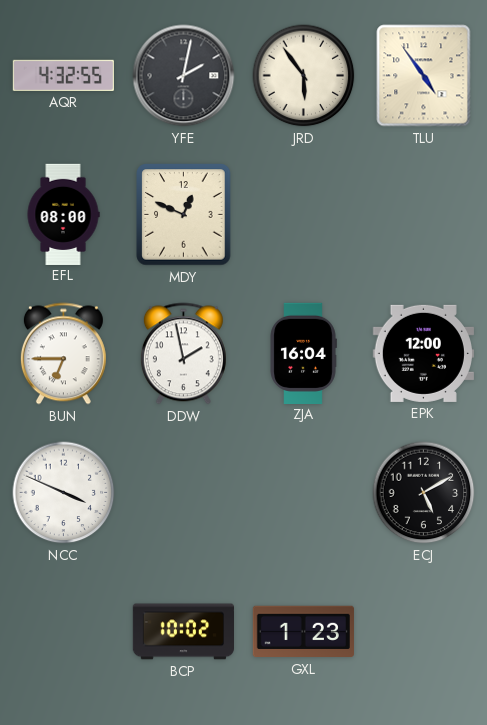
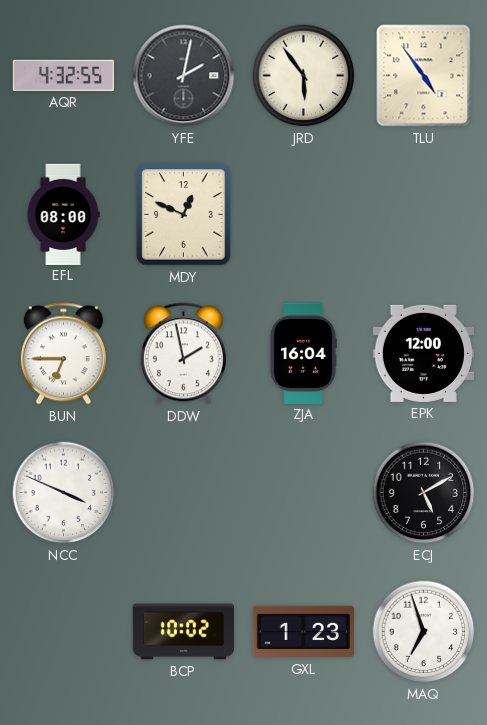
MAQ: none -> 6:57
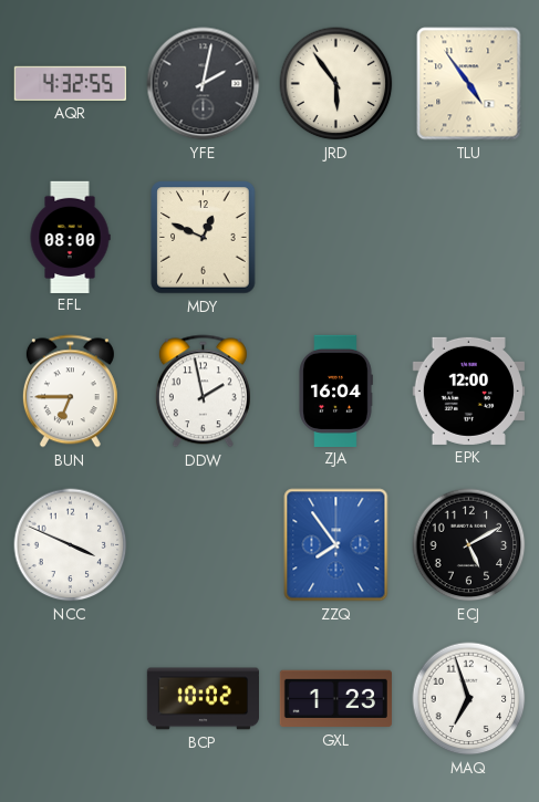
ZZQ: none -> 7:54
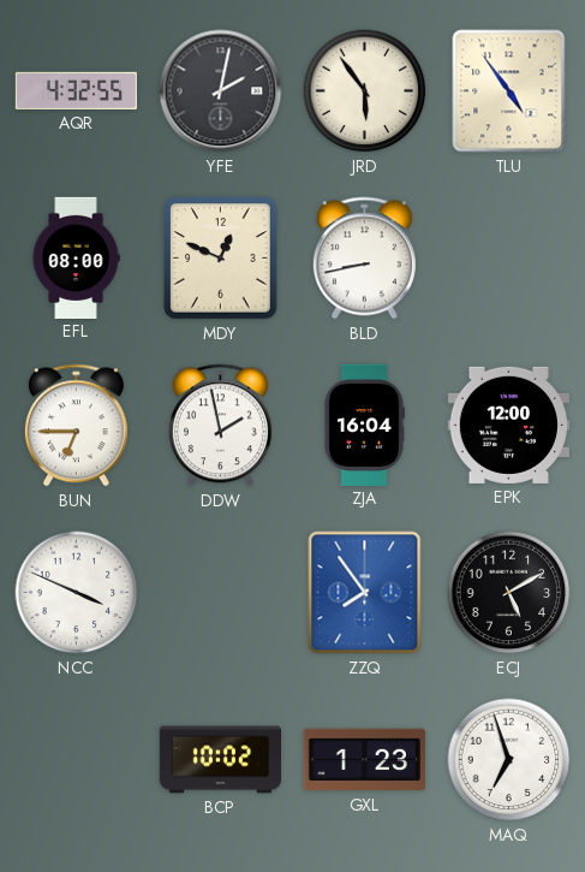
BLD: none -> 8:43
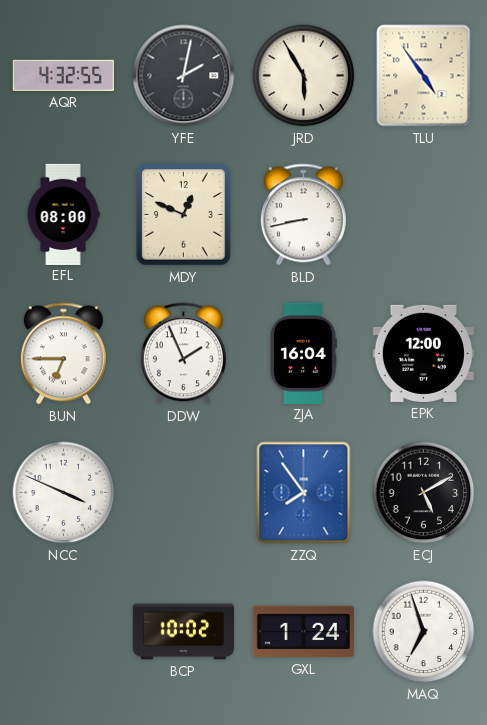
JRD: 5:54 -> 5:55
DDW: 1:58 -> 1:56
GXL: 1:23 -> 1:24
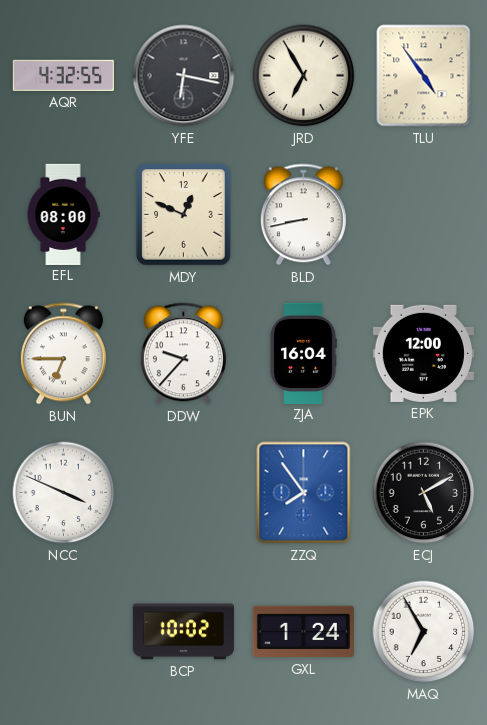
YFE: 2:02 -> 6:17
JRD: 5:55 -> 6:55
DDW: 1:56 -> 9:37
MAQ: 6:57 -> 6:55
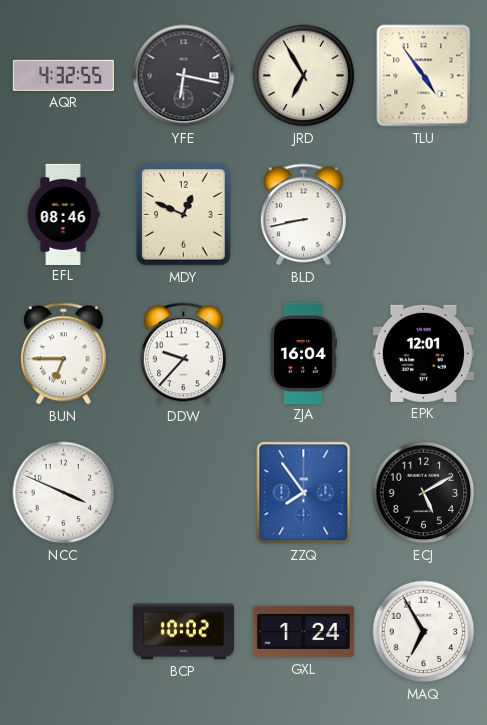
EFL: 08:00 -> 08:46
EPK: 12:00 -> 12:01
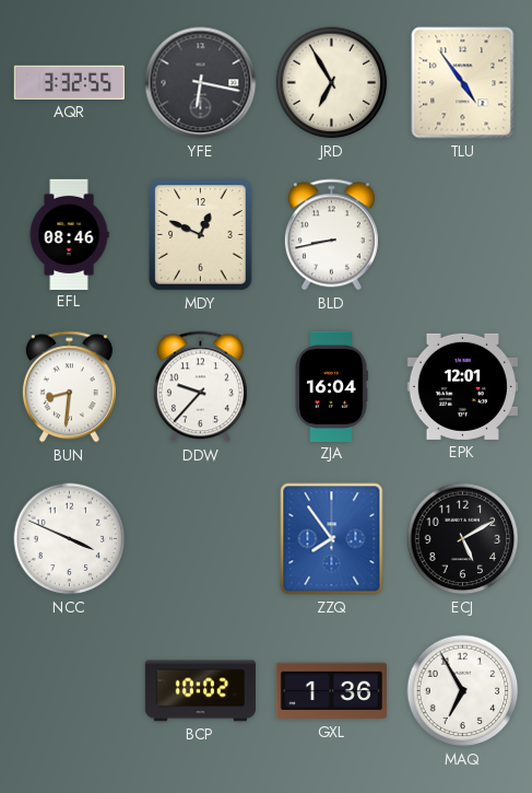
AQR: 4:32 -> 3:32
BUN: 6:45 -> 8:31
GXL: 1:24 -> 1:36
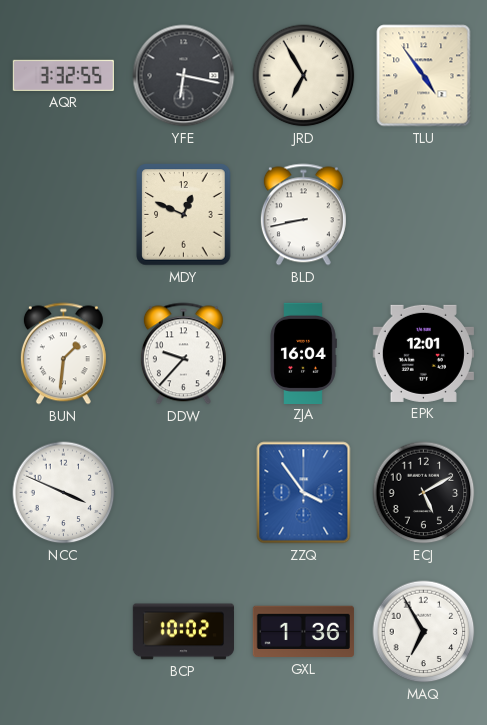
EFL: 08:46 -> none
BUN: 8:31 -> 1:31
ZZQ: 7:54 -> 3:54
